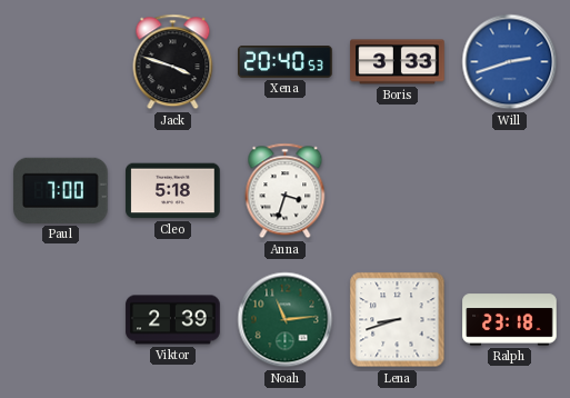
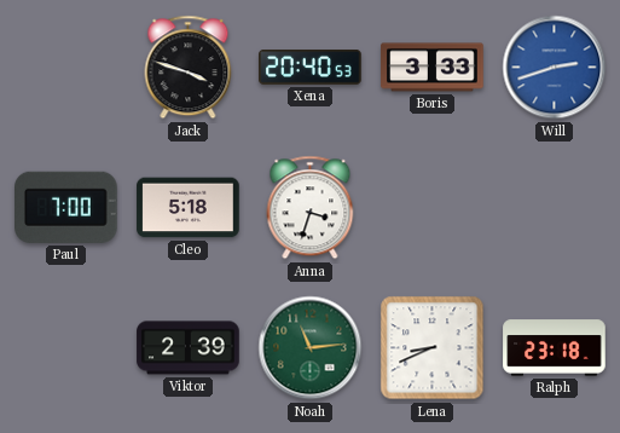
Lena: 8:42 -> 8:41
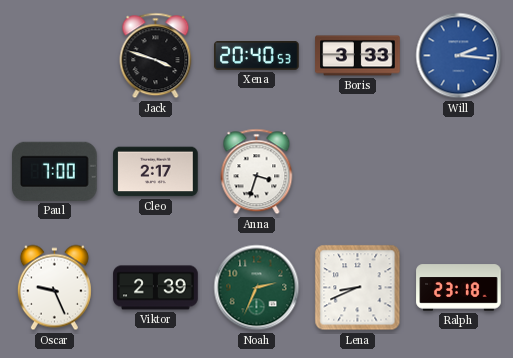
Will: 2:42 -> 2:16
Cleo: 5:18 -> 2:17
Oscar: none -> 9:26
Noah: 11:14 -> 2:34
